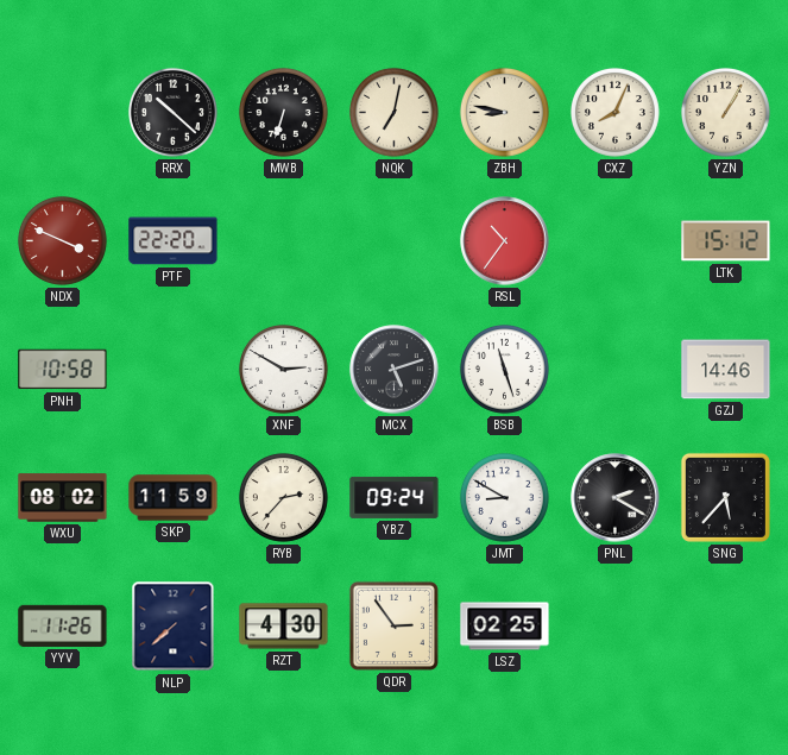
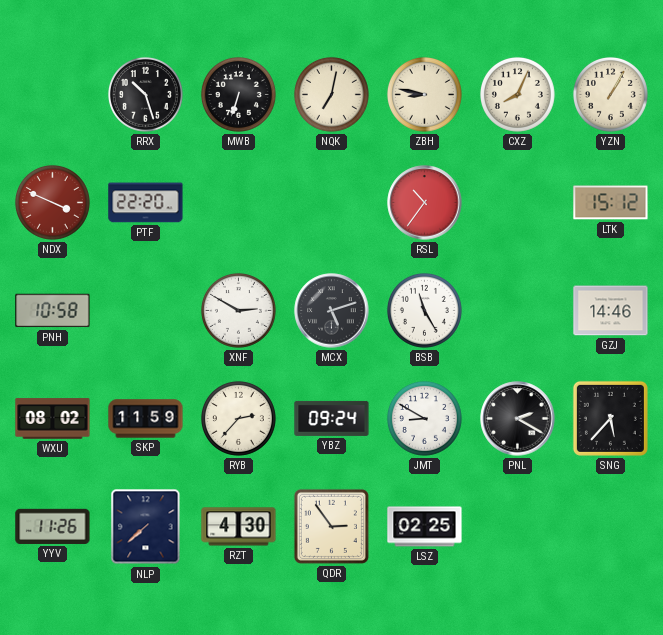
RRX: 10:22 -> 10:27
BSB: 11:27 -> 11:25
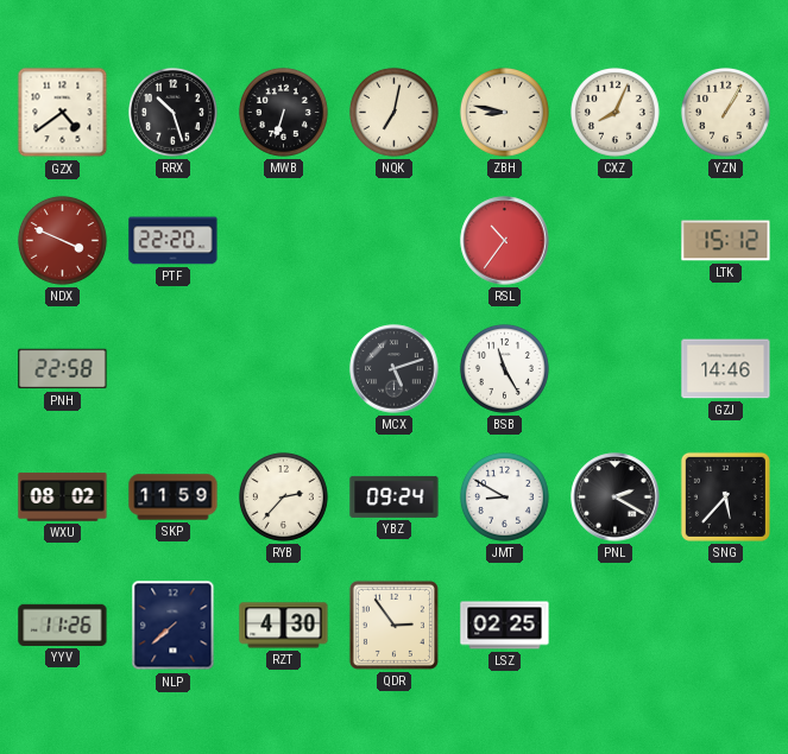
GZX: none -> 4:39
PNH: 10:58 -> 22:58
XNF: 2:50 -> none
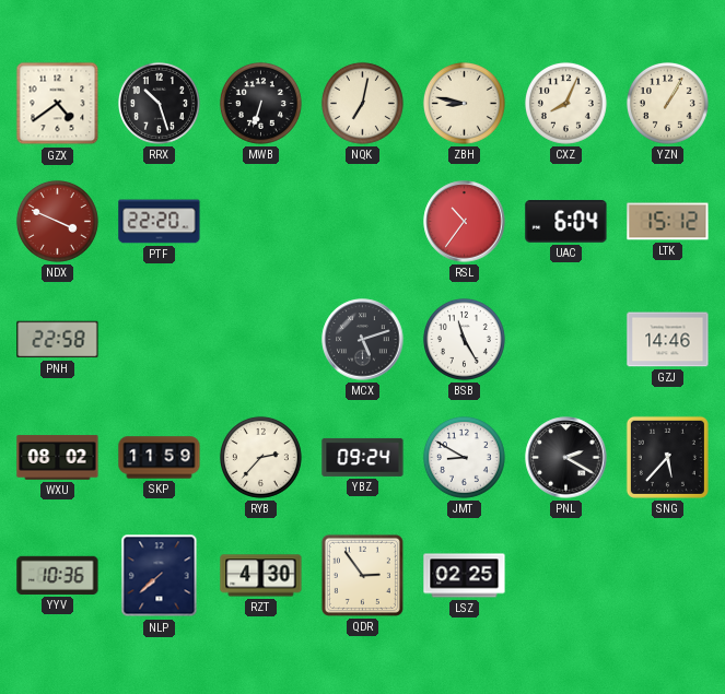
UAC: none -> 6:04
YYV: 11:26 -> 10:36
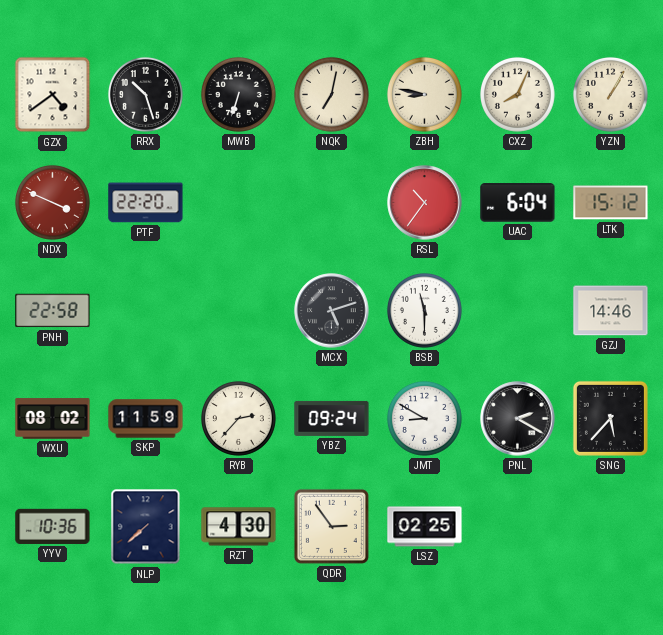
BSB: 11:25 -> 11:30
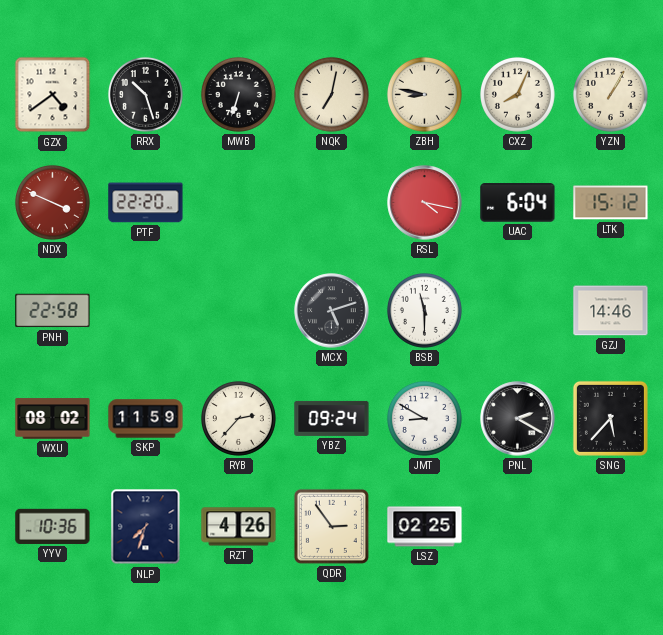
RSL: 10:36 -> 4:17
NLP: 7:38 -> 7:33
RZT: 4:30 -> 4:26
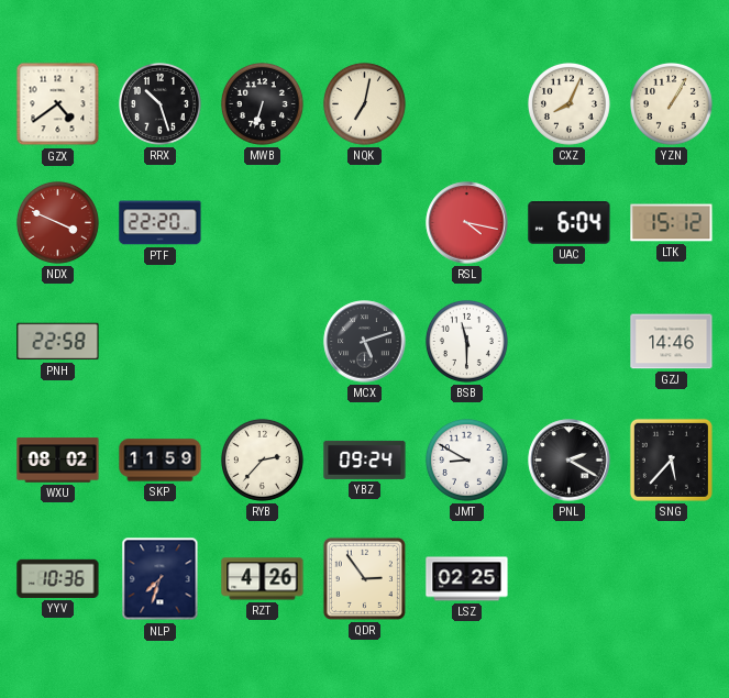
ZBH: 8:47 -> none
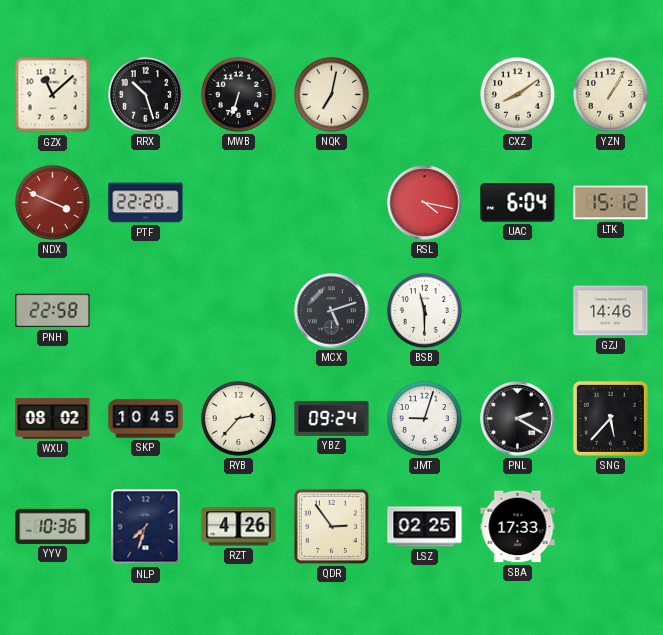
GZX: 4:39 -> 11:08
CXZ: 8:04 -> 8:09
SKP: 11:59 -> 10:45
JMT: 8:50 -> 9:03
SBA: none -> 17:33
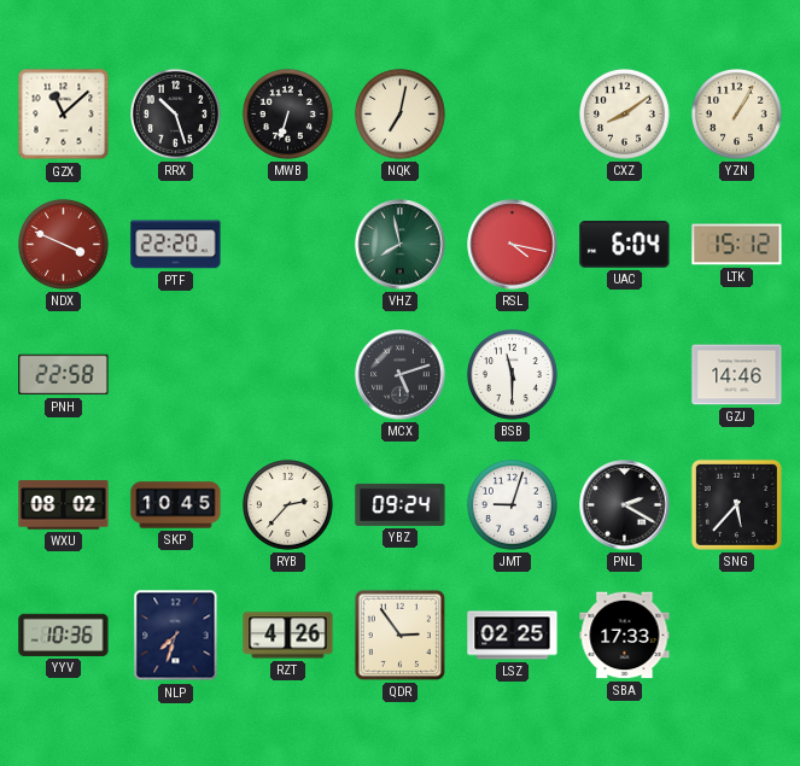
VHZ: none -> 7:58
